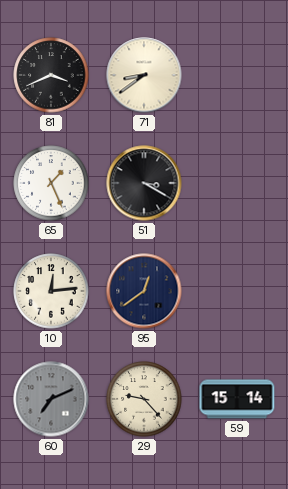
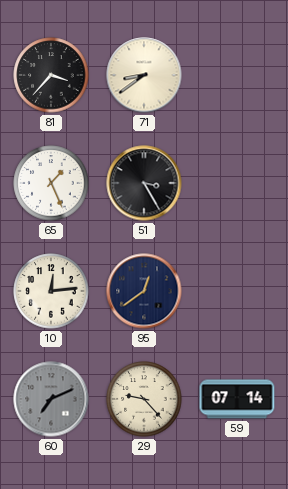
81: 3:41 -> 3:37
51: 3:20 -> 3:25
59: 15:14 -> 07:14
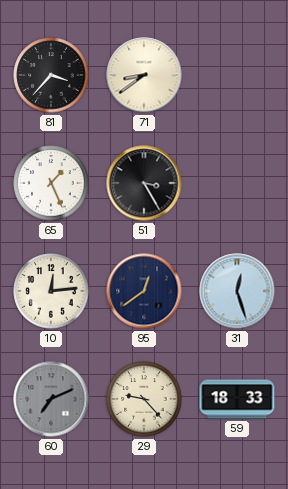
31: none -> 12:27
59: 07:14 -> 18:33
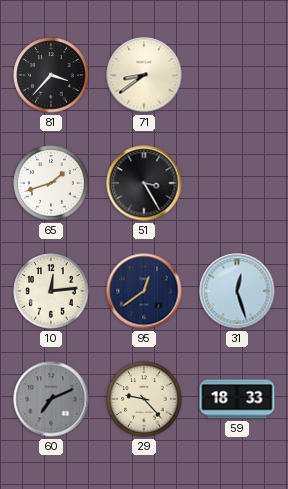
65: 1:26 -> 1:42
